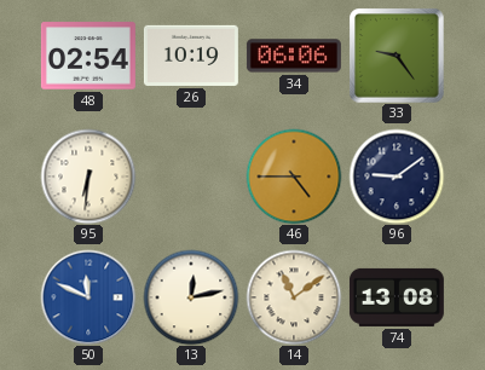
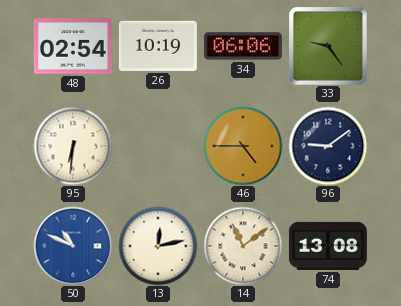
50: 11:49 -> 10:49
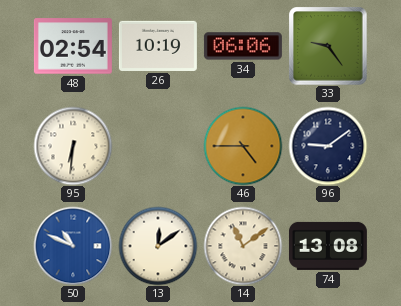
13: 12:13 -> 12:09
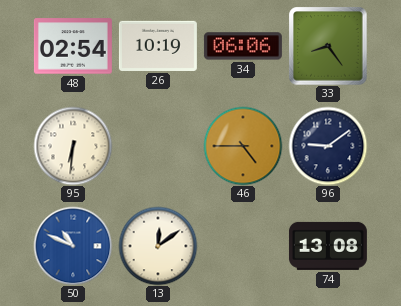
33: 9:24 -> 8:24
14: 11:09 -> none
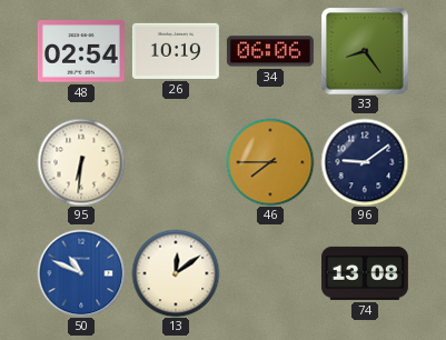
46: 4:45 -> 7:45
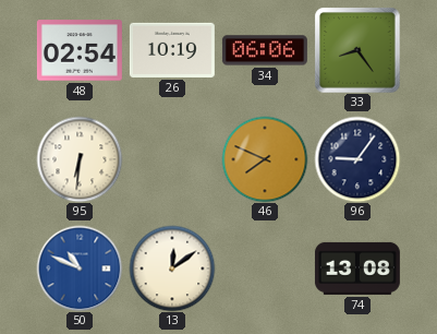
46: 7:45 -> 7:49
96: 9:09 -> 9:06
